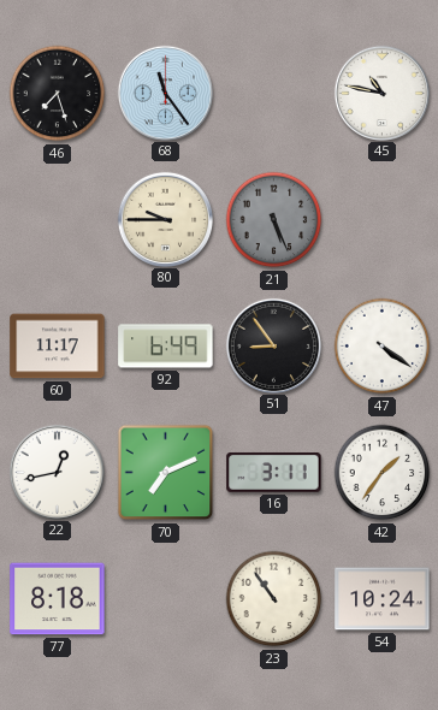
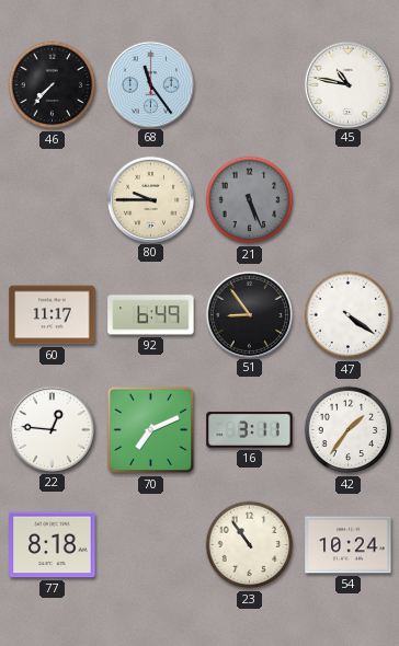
46: 7:27 -> 7:37
22: 12:43 -> 12:46
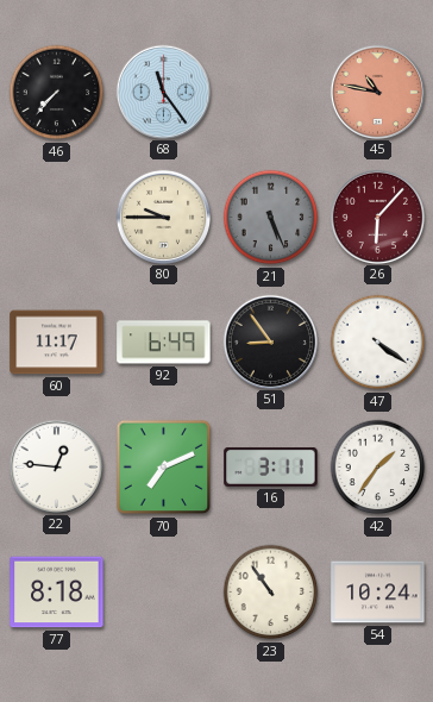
45 dial: white -> salmon
26: none -> 6:07
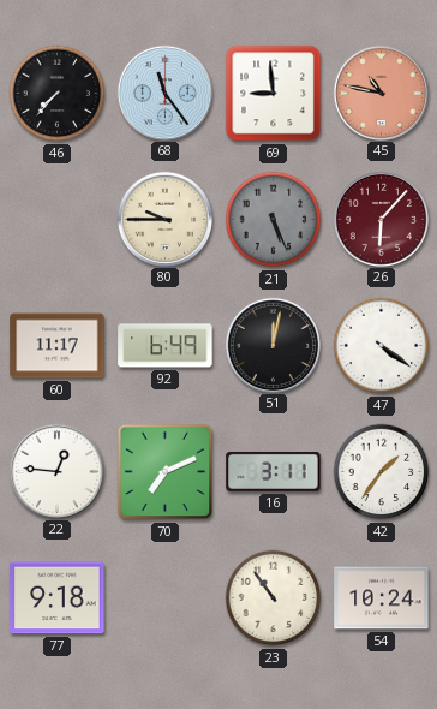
69: none -> 8:59
51: 8:54 -> 12:02
77: 8:18 -> 9:18
